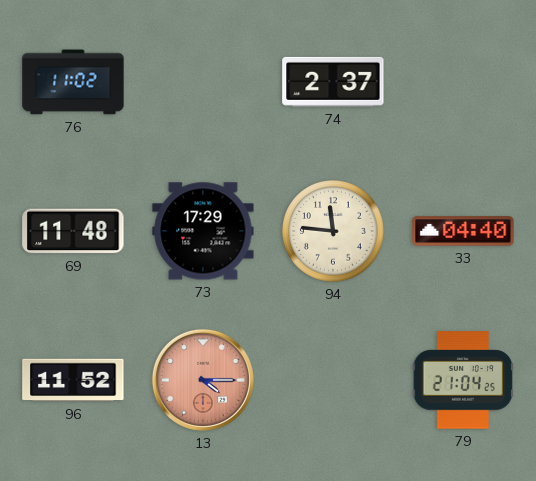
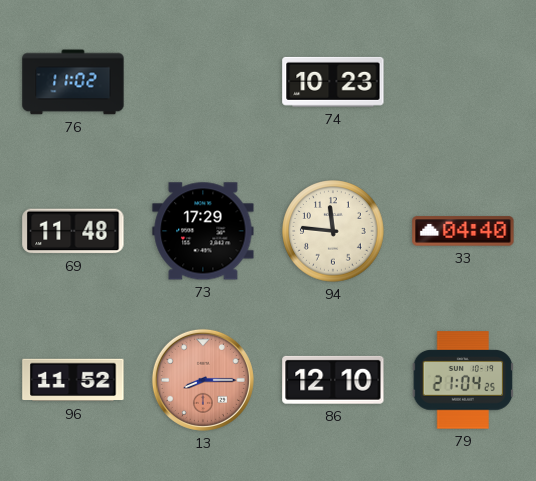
74: 2:37 -> 10:23
13: 4:15 -> 8:15
86: none -> 12:10
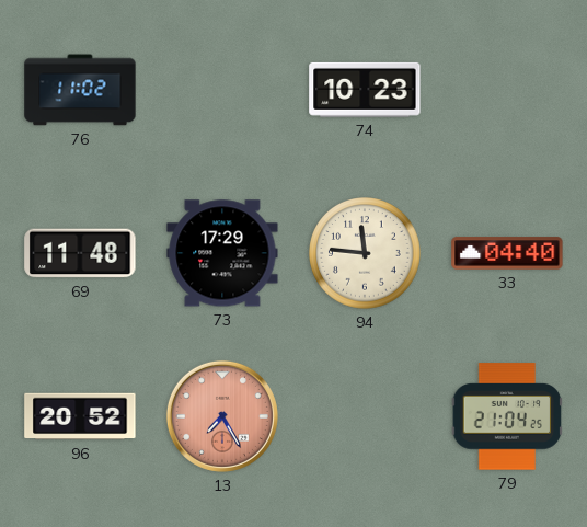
96: 11:52 -> 20:52
13: 8:15 -> 7:25
86: 12:10 -> none
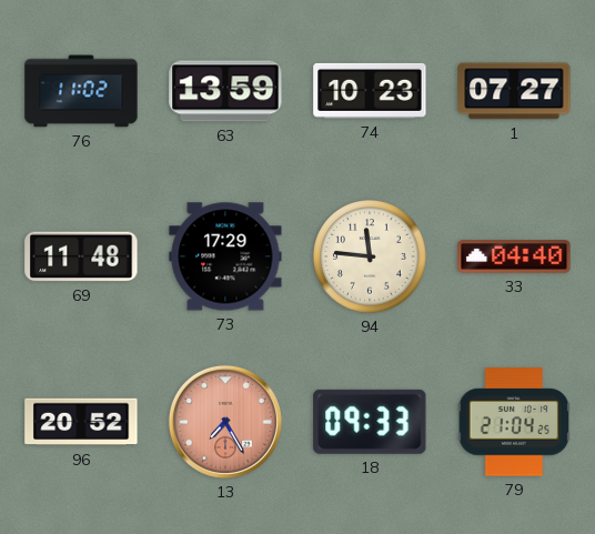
63: none -> 13:59
1: none -> 07:27
18: none -> 09:33
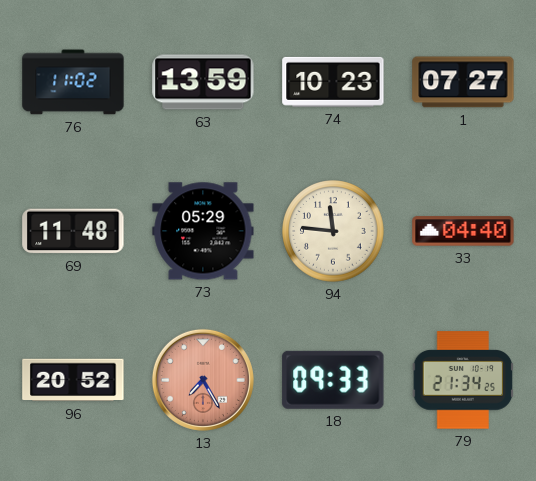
73: 17:29 -> 05:29
79: 21:04 -> 21:34
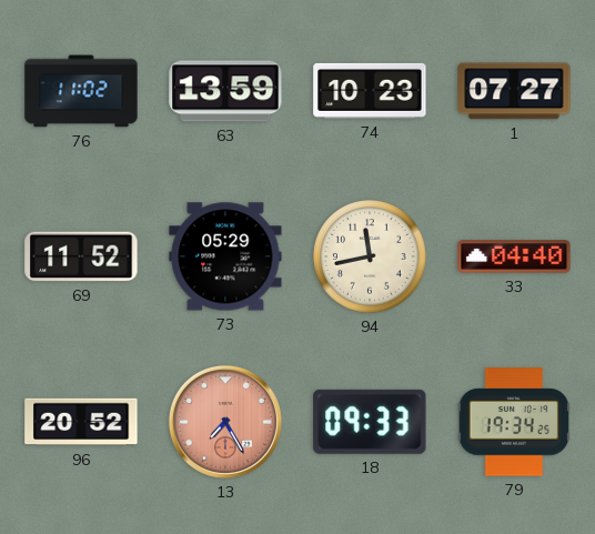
69: 11:48 -> 11:52
94: 11:46 -> 11:43
79: 21:34 -> 19:34
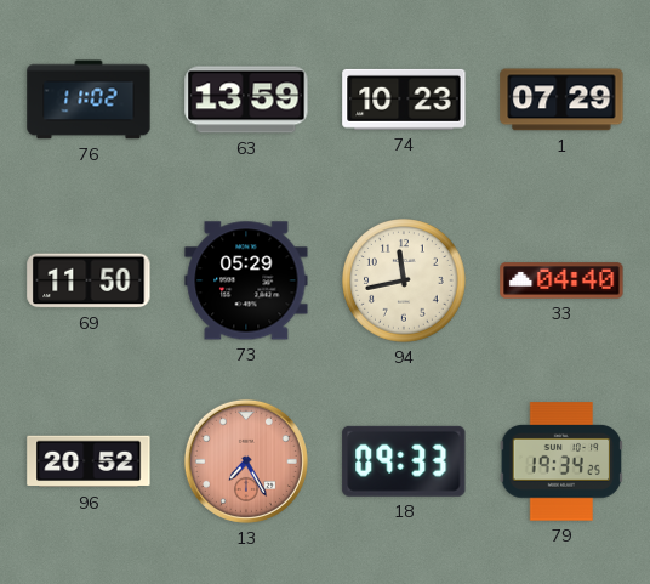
1: 07:27 -> 07:29
69: 11:52 -> 11:50
